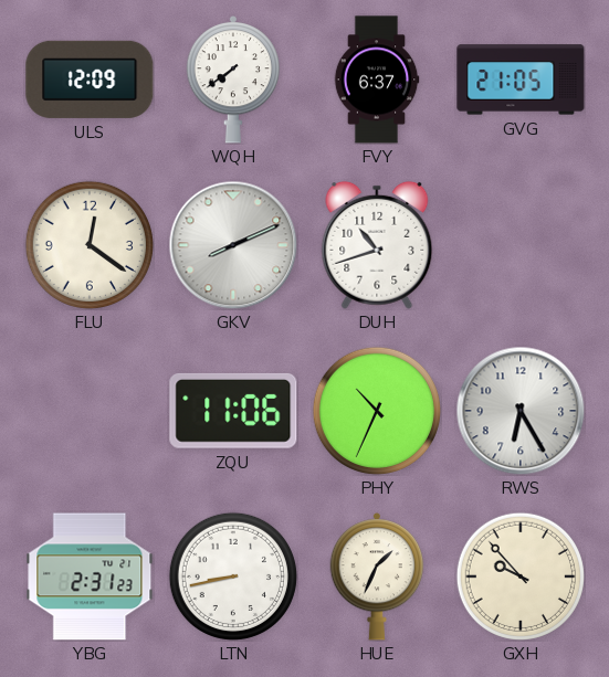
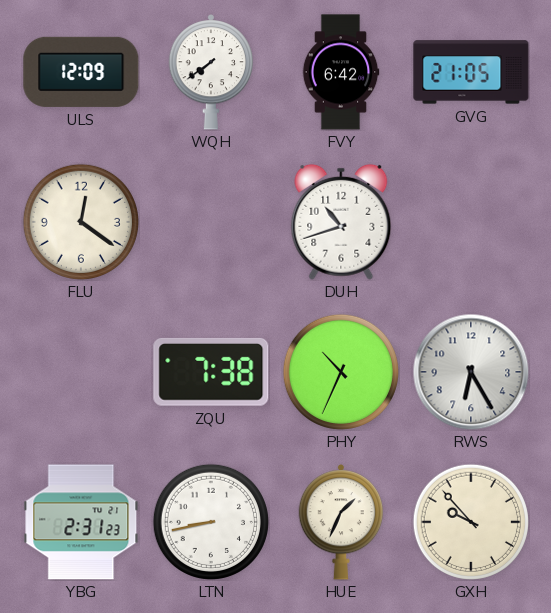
FVY: 6:37 -> 6:42
GKV: 8:11 -> none
ZQU: 11:06 -> 7:38
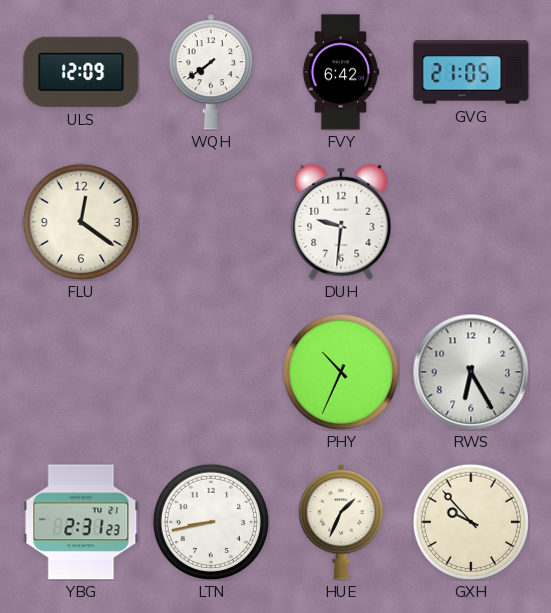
DUH: 10:42 -> 9:31
ZQU: 7:38 -> none
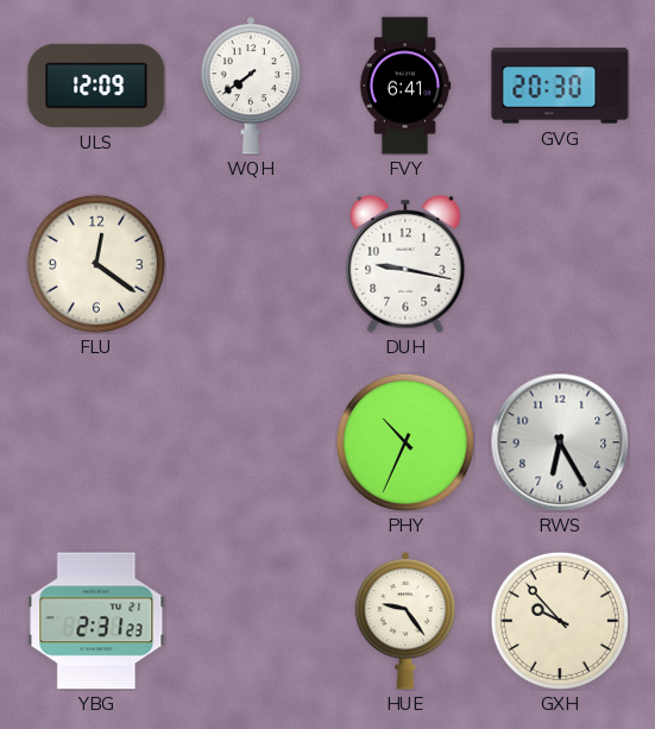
FVY: 6:42 -> 6:41
GVG: 21:05 -> 20:30
DUH: 9:31 -> 9:17
LTN: 8:43 -> none
HUE: 1:34 -> 9:24
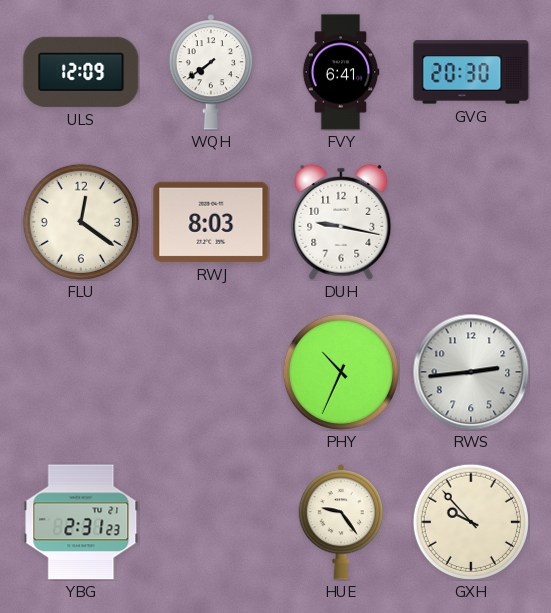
RWJ: none -> 8:03
RWS: 6:25 -> 2:44
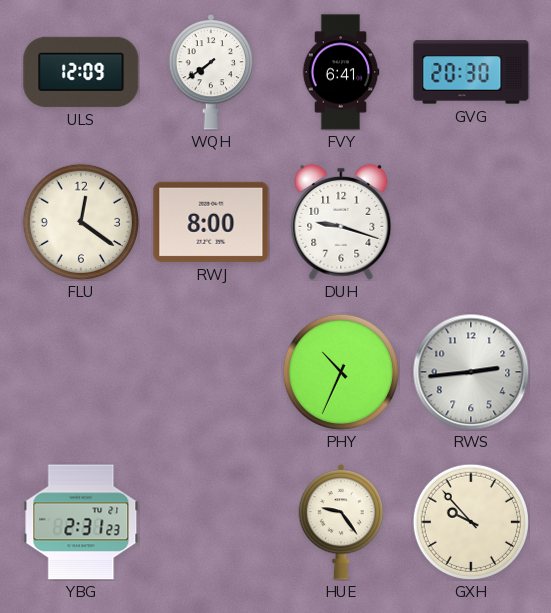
RWJ: 8:03 -> 8:00
DUH: 9:17 -> 9:18
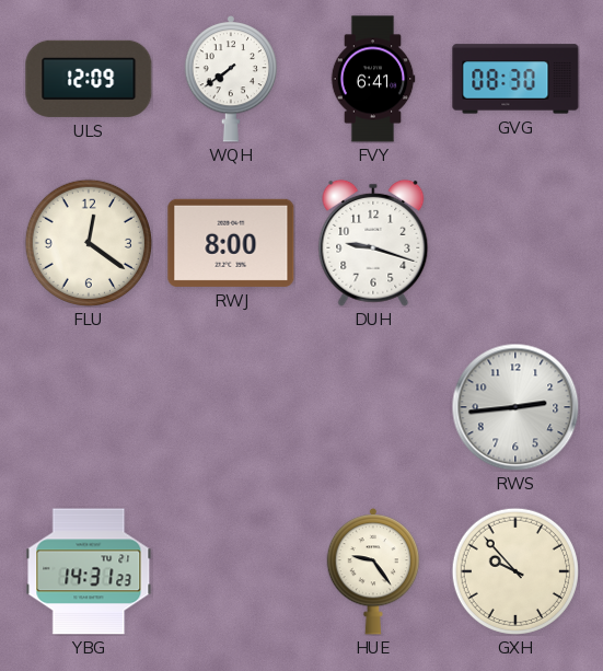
GVG: 20:30 -> 08:30
PHY: 10:34 -> none
YBG: 2:31 -> 14:31
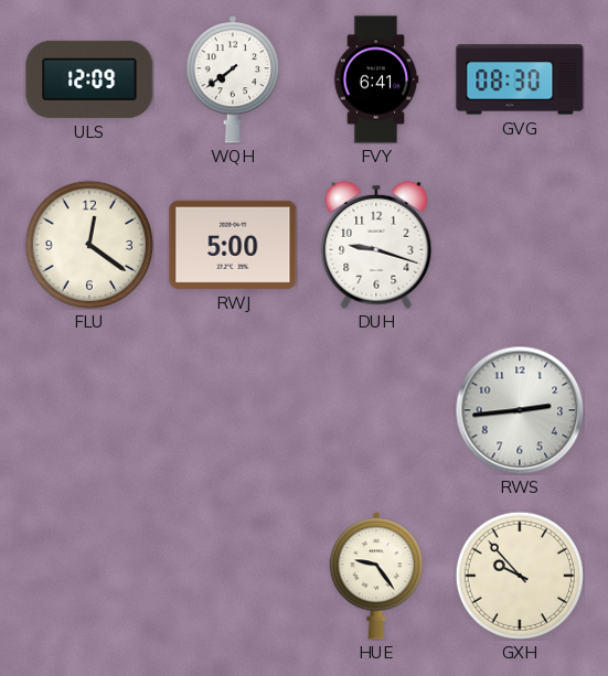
RWJ: 8:00 -> 5:00
YBG: 14:31 -> none
